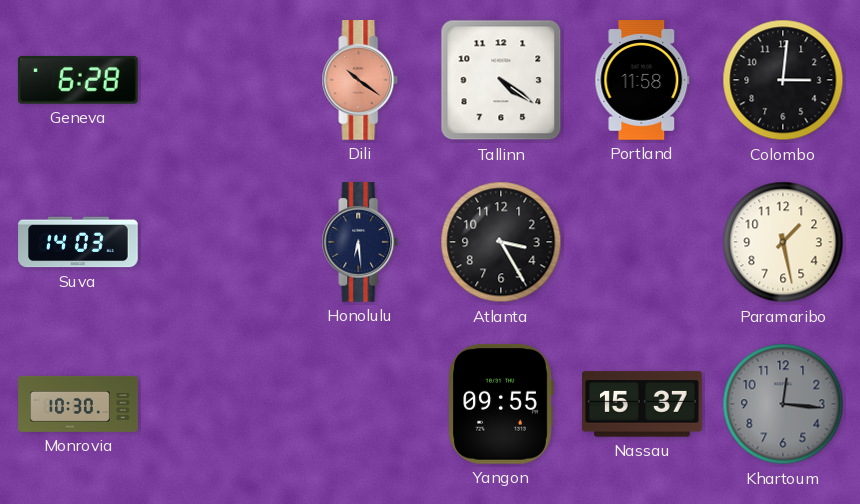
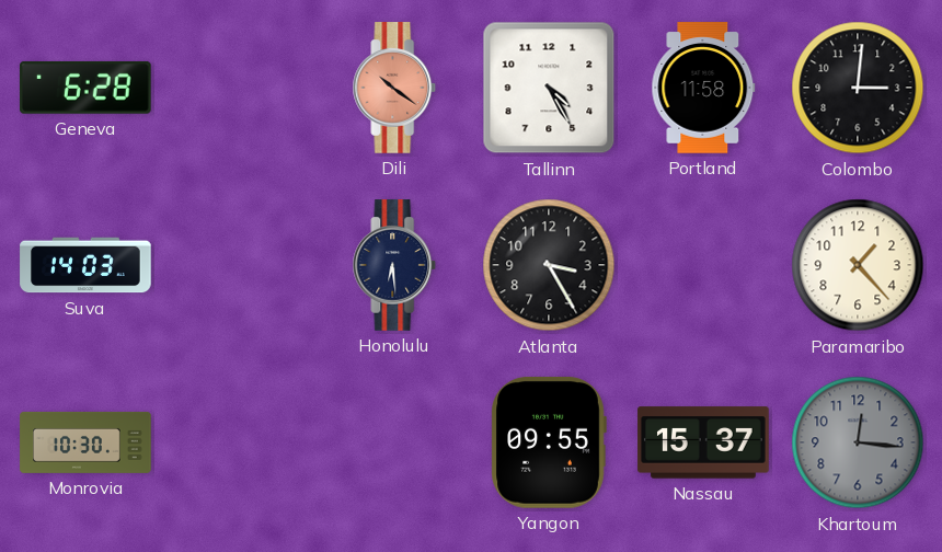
Tallinn: 4:21 -> 4:25
Paramaribo: 1:28 -> 1:23
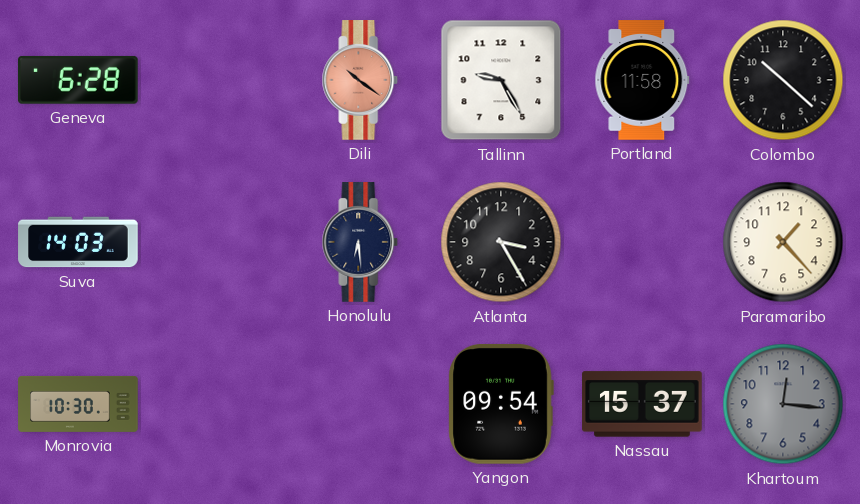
Tallinn: 4:25 -> 9:25
Colombo: 3:01 -> 10:22
Yangon: 09:55 -> 09:54
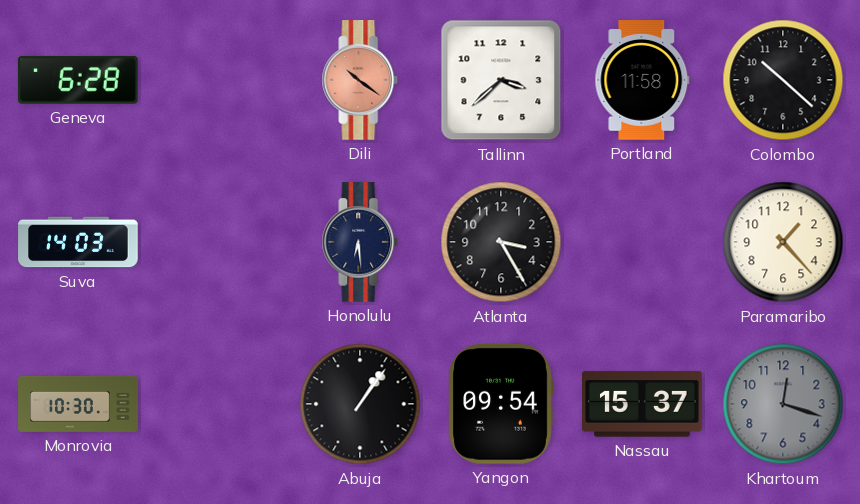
Tallinn: 9:25 -> 3:38
Abuja: none -> 1:06
Khartoum: 12:16 -> 12:18
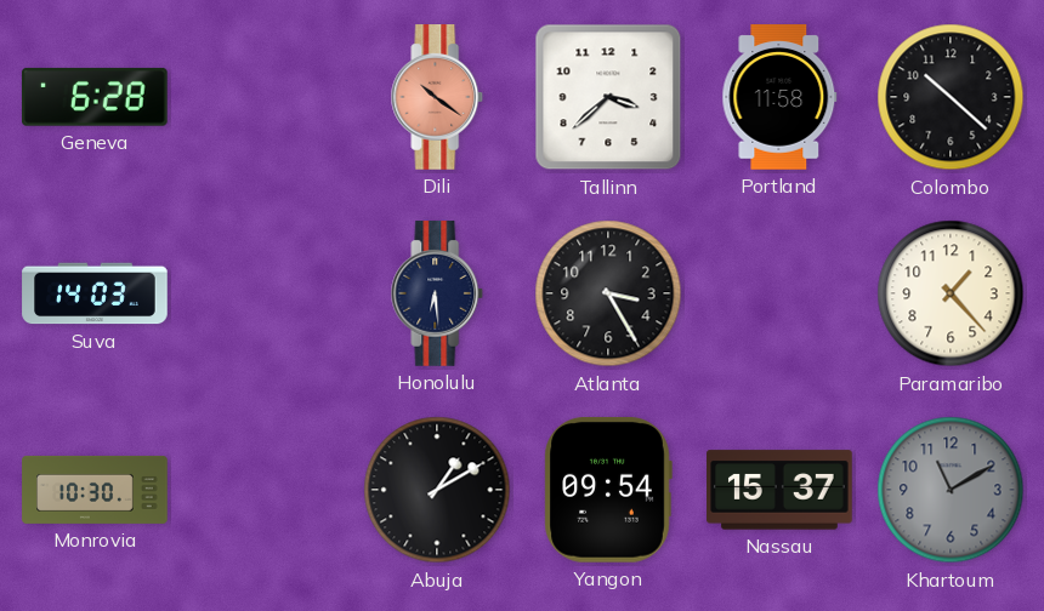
Abuja: 1:06 -> 1:10
Khartoum: 12:18 -> 11:10
